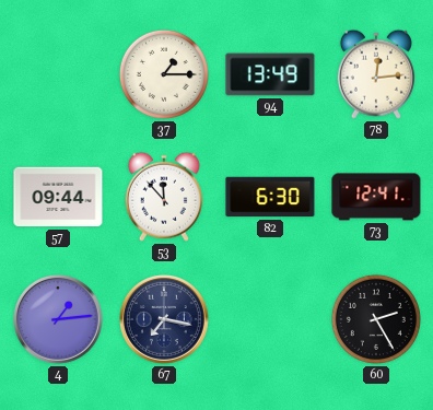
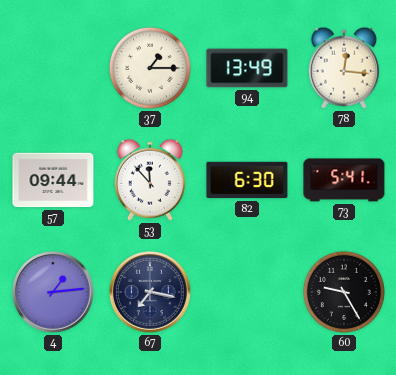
78: 12:14 -> 12:16
73: 12:41 -> 5:41
60: 2:25 -> 9:25
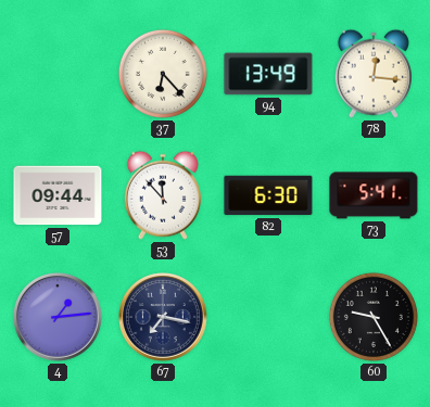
37: 1:15 -> 6:23
